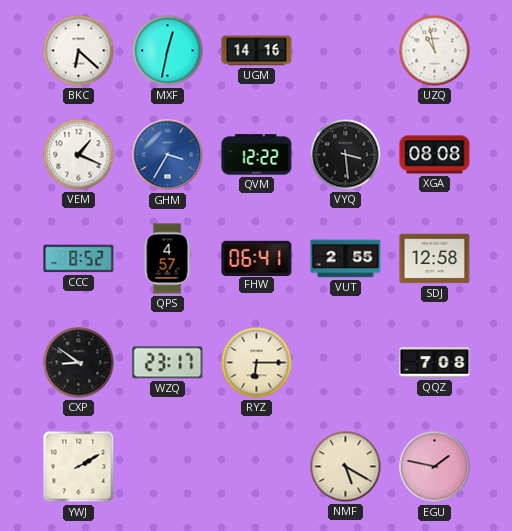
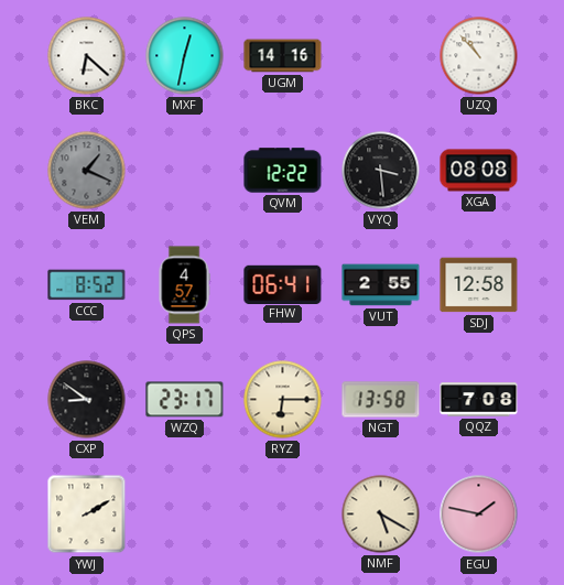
UZQ: 10:58 -> 10:53
VEM dial: white -> grey
GHM: 3:35 -> none
NGT: none -> 13:58
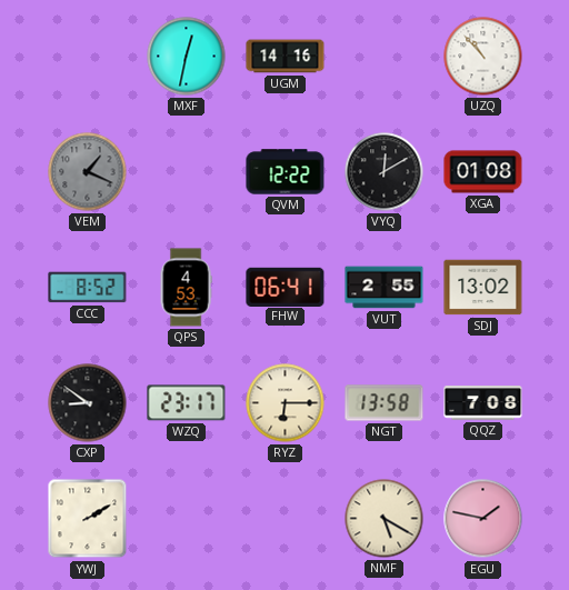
BKC: 6:22 -> none
VYQ: 3:29 -> 12:10
XGA: 08:08 -> 01:08
QPS: 4:57 -> 4:53
SDJ: 12:58 -> 13:02
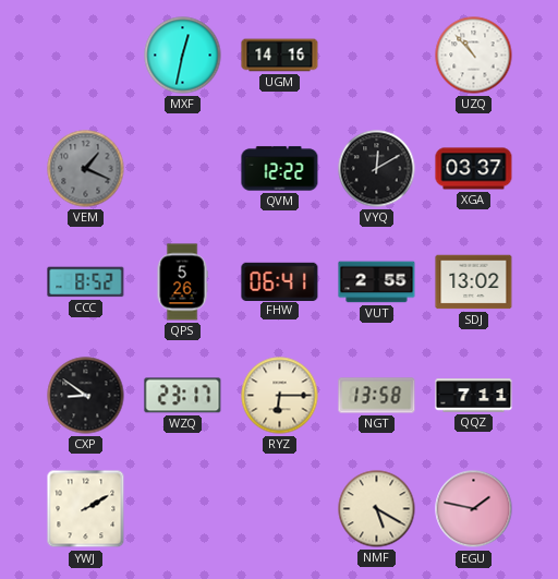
XGA: 01:08 -> 03:37
QPS: 4:53 -> 5:26
QQZ: 7:08 -> 7:11
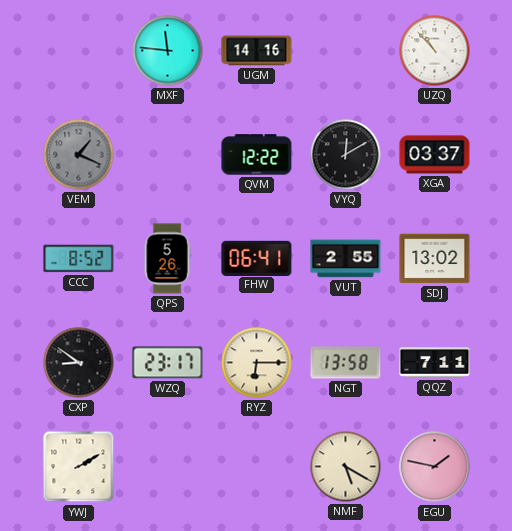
MXF: 12:32 -> 11:46
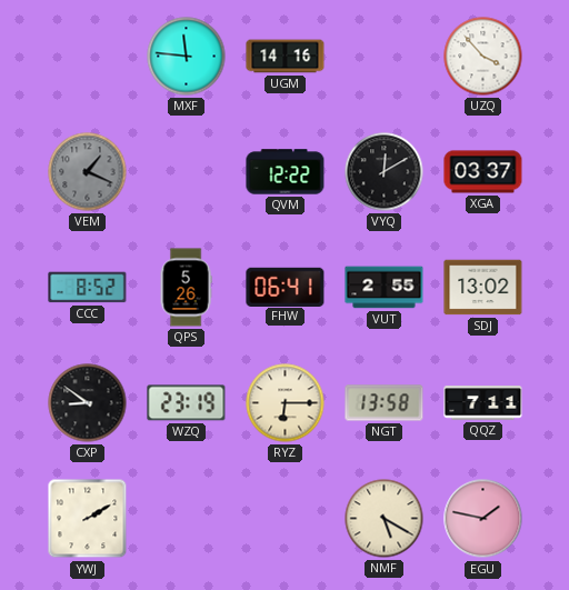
UZQ: 10:53 -> 3:53
WZQ: 23:17 -> 23:19
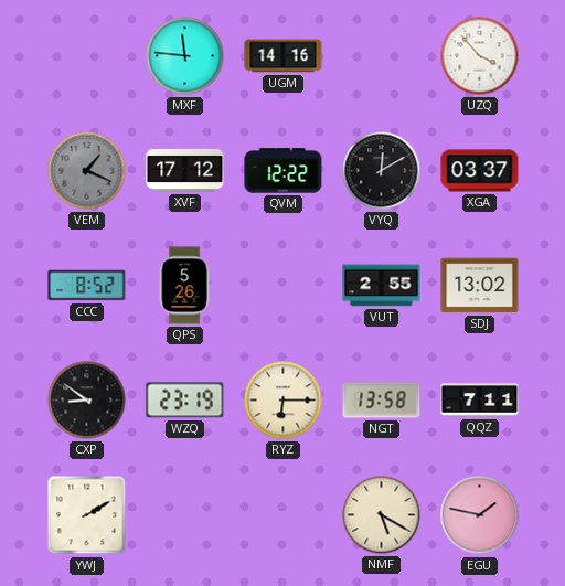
XVF: none -> 17:12
FHW: 06:41 -> none
